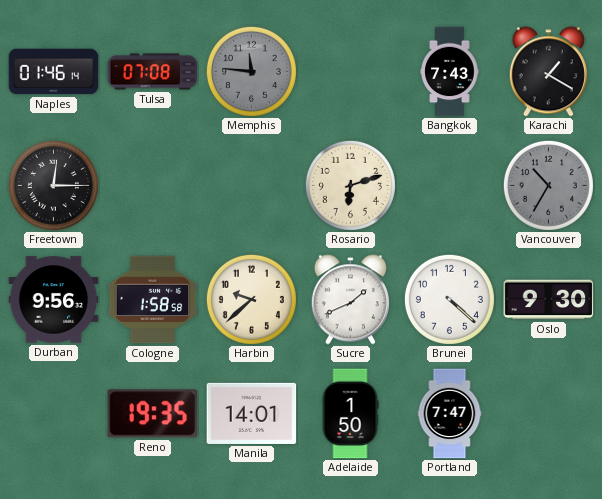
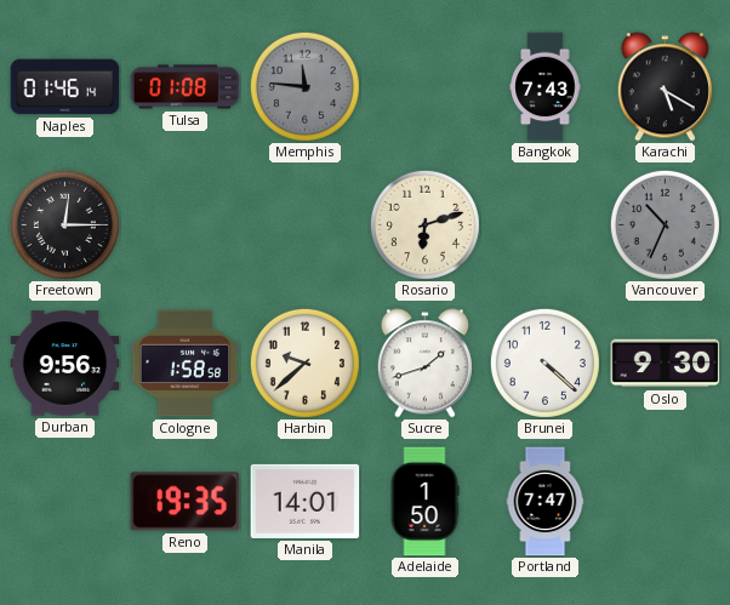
Tulsa: 07:08 -> 01:08
Karachi: 1:20 -> 5:20
Vancouver: 10:35 -> 10:34
Sucre: 1:41 -> 1:42
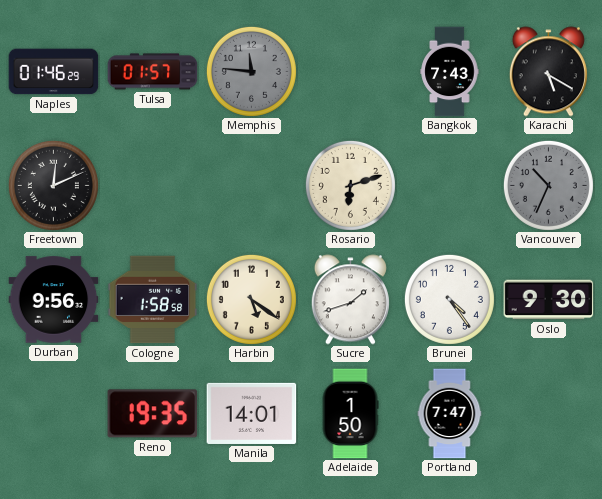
Naples: 01:46:14 -> 01:46:29
Tulsa: 01:08 -> 01:57
Freetown: 12:15 -> 12:11
Harbin: 9:38 -> 5:21
Brunei: 4:22 -> 4:24
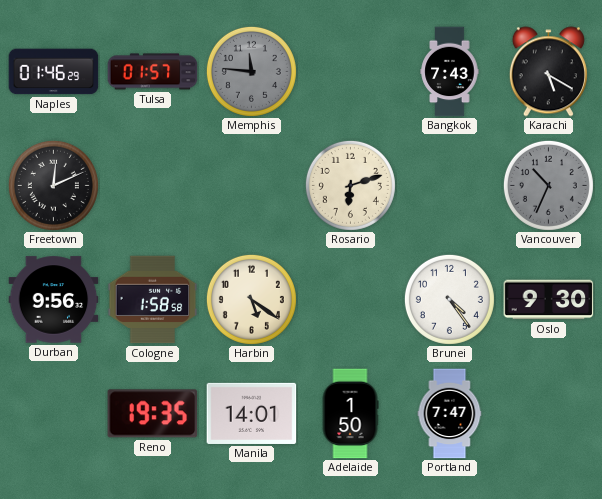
Sucre: 1:42 -> none
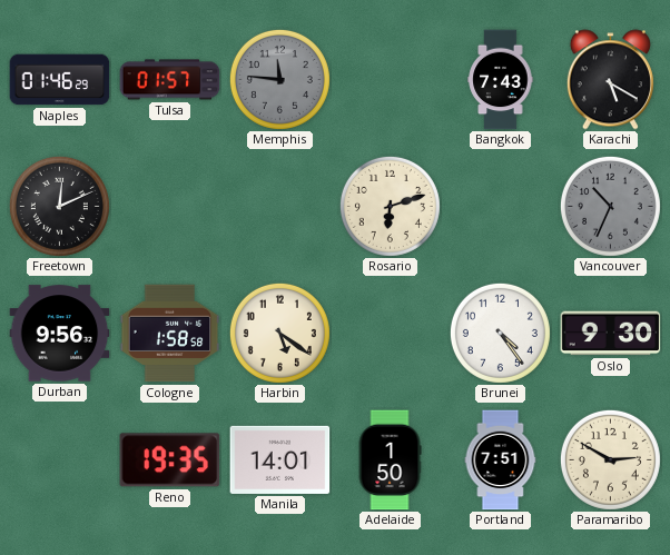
Portland: 7:47 -> 7:51
Paramaribo: none -> 2:50
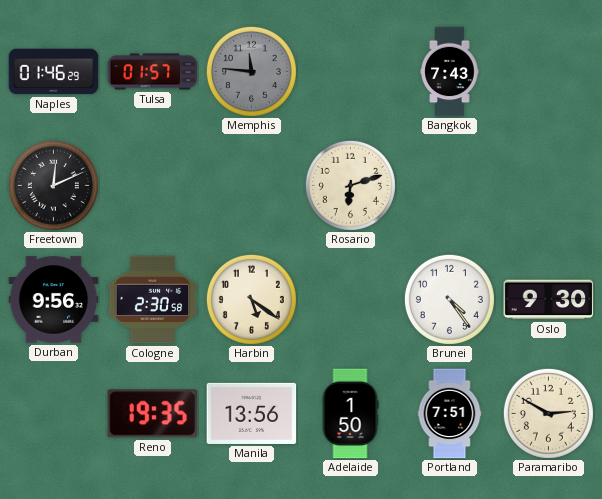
Karachi: 5:20 -> none
Vancouver: 10:34 -> none
Cologne: 1:58 -> 2:30
Manila: 14:01 -> 13:56
